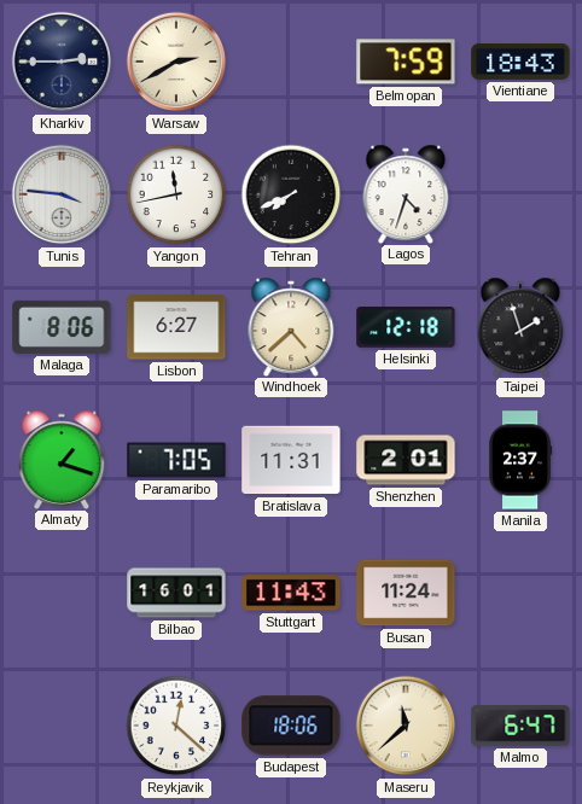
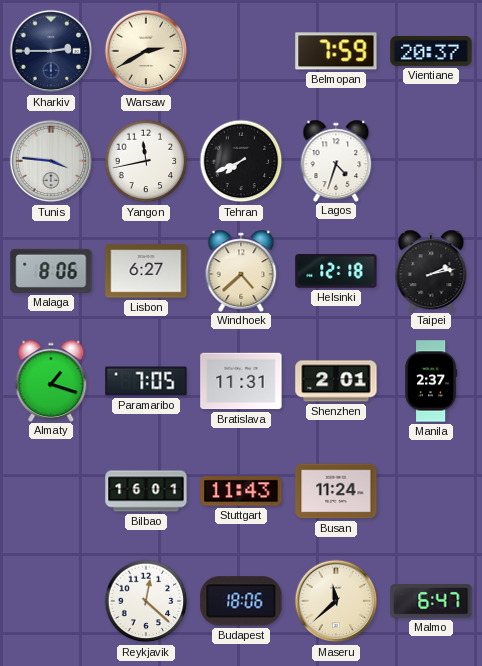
Vientiane: 18:43 -> 20:37
Taipei: 1:57 -> 2:13
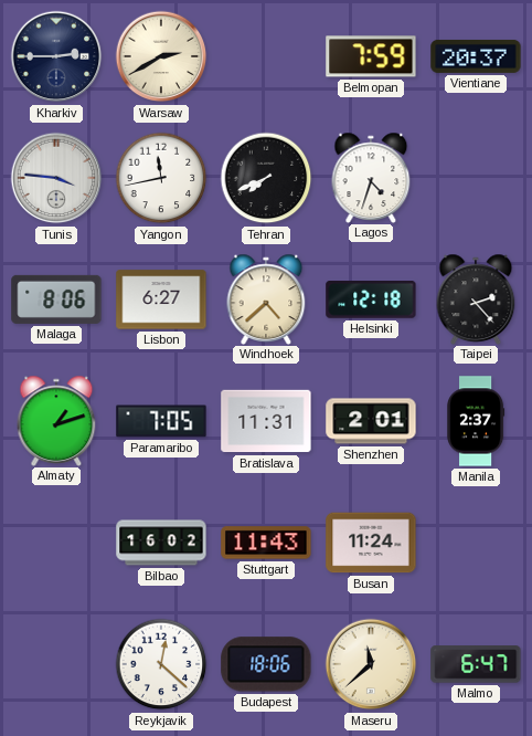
Taipei: 2:13 -> 2:23
Almaty: 1:18 -> 1:12
Bilbao: 16:01 -> 16:02
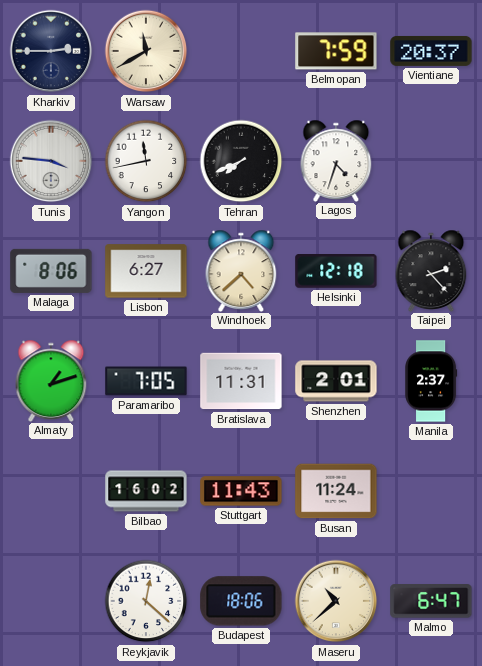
Warsaw: 2:40 -> 11:40
Maseru: 11:38 -> 10:38
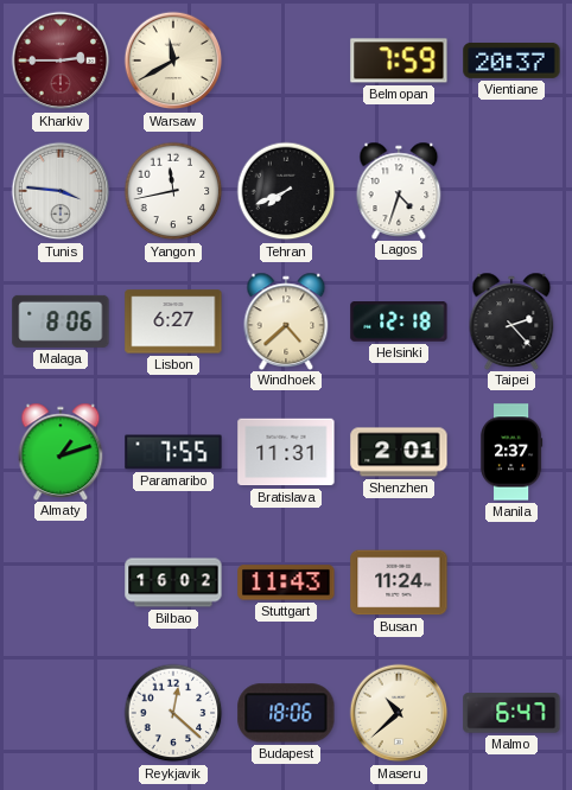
Kharkiv dial: navy -> burgundy
Paramaribo: 7:05 -> 7:55
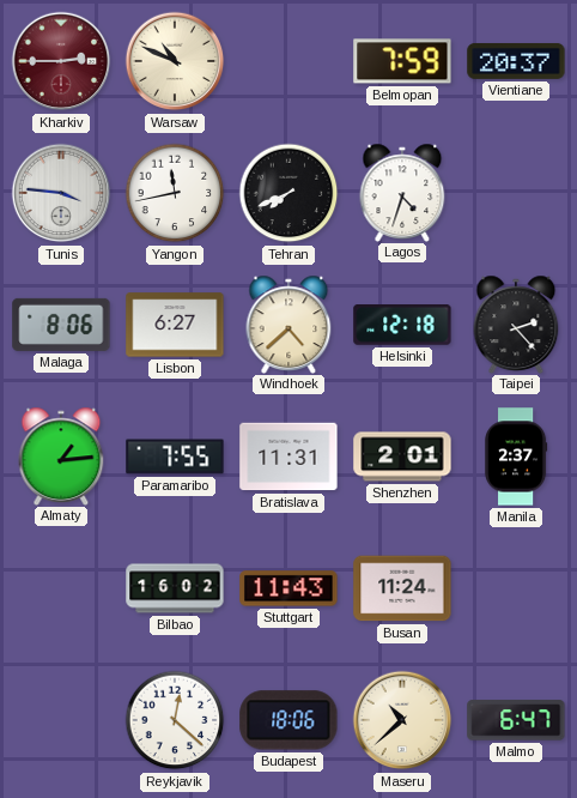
Warsaw: 11:40 -> 10:49
Almaty: 1:12 -> 1:14
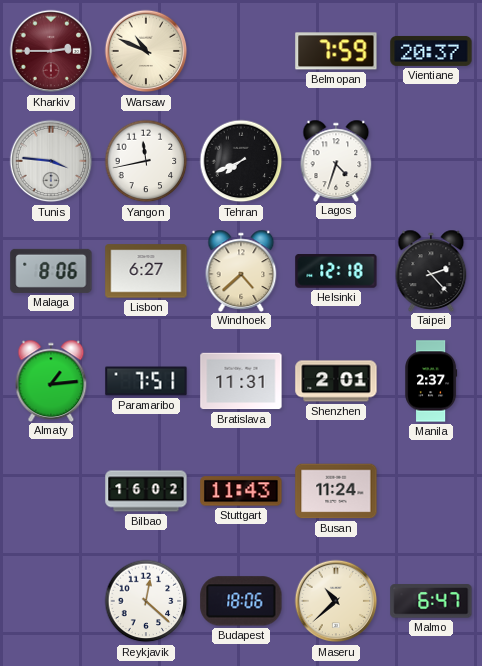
Paramaribo: 7:55 -> 7:51
